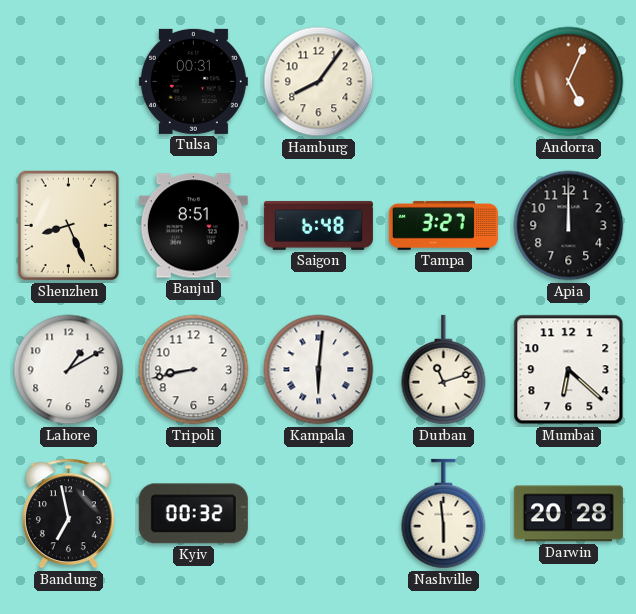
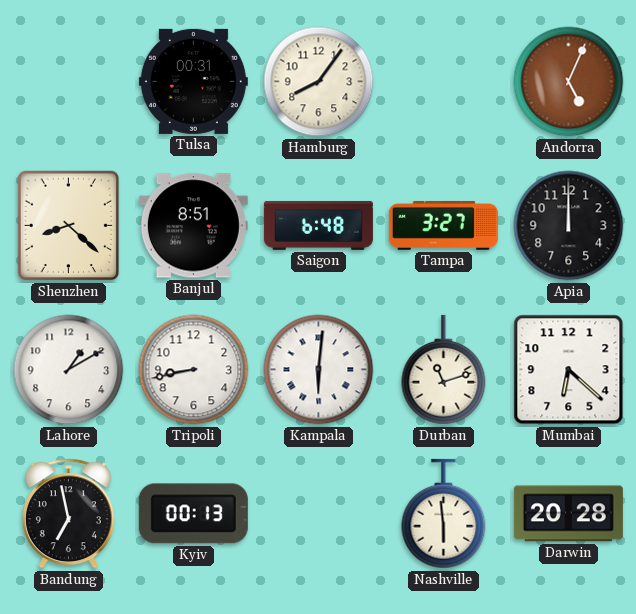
Shenzhen: 8:26 -> 8:22
Kyiv: 00:32 -> 00:13
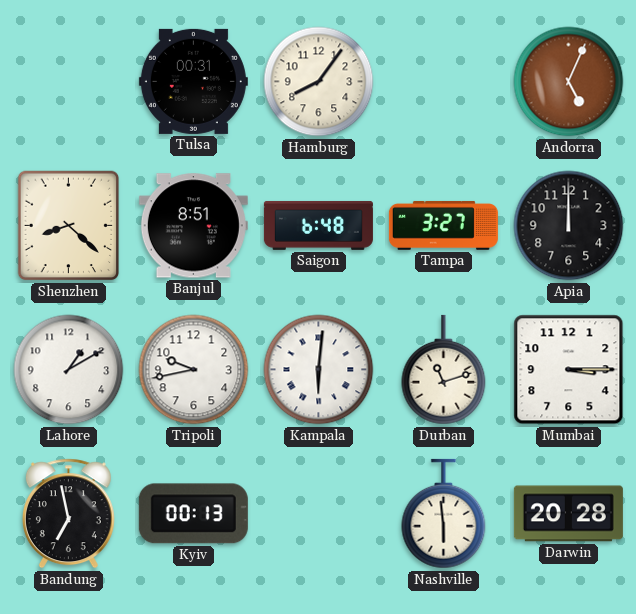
Tripoli: 8:43 -> 9:43
Mumbai: 6:22 -> 3:15
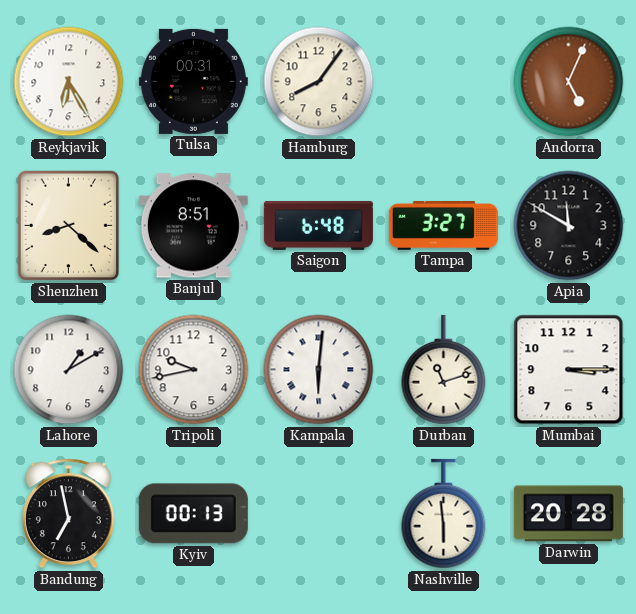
Reykjavik: none -> 6:25
Apia: 12:00 -> 11:50
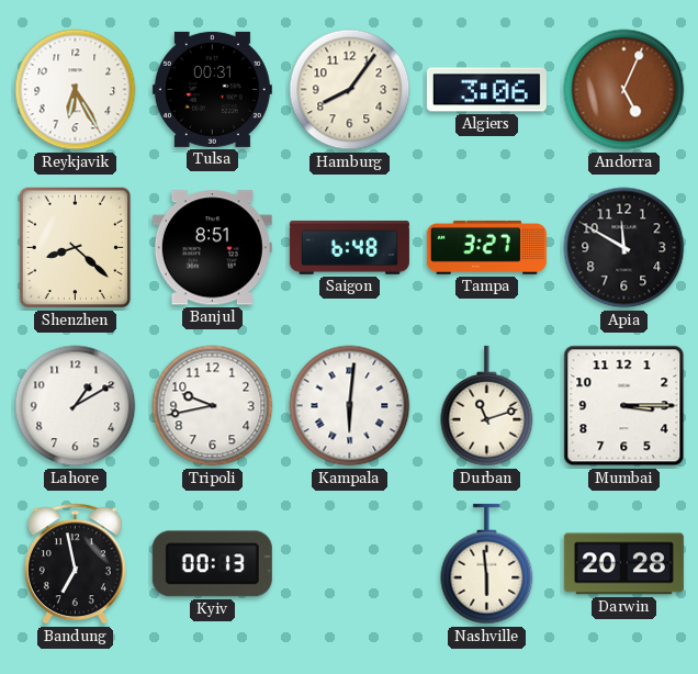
Algiers: none -> 3:06
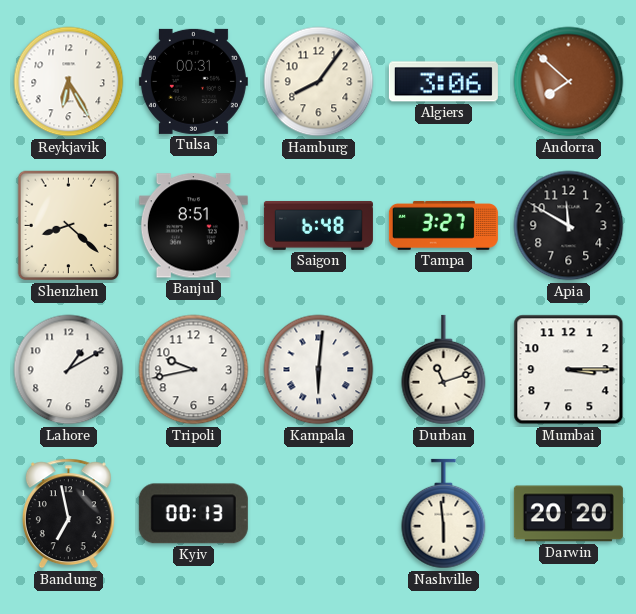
Andorra: 5:04 -> 7:52
Darwin: 20:28 -> 20:20
